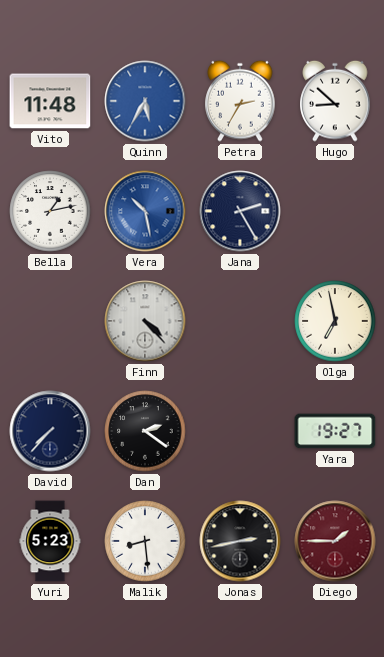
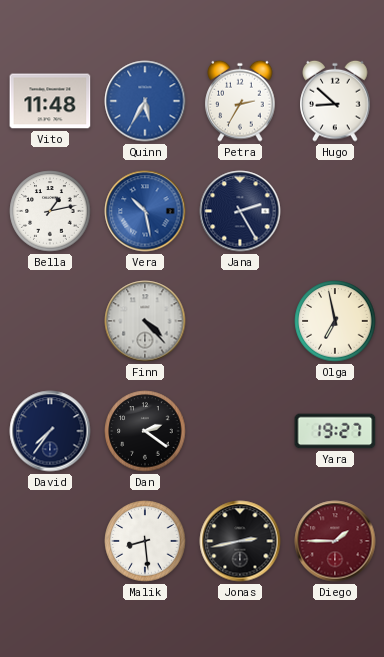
David: 7:37 -> 7:36
Yuri: 5:23 -> none
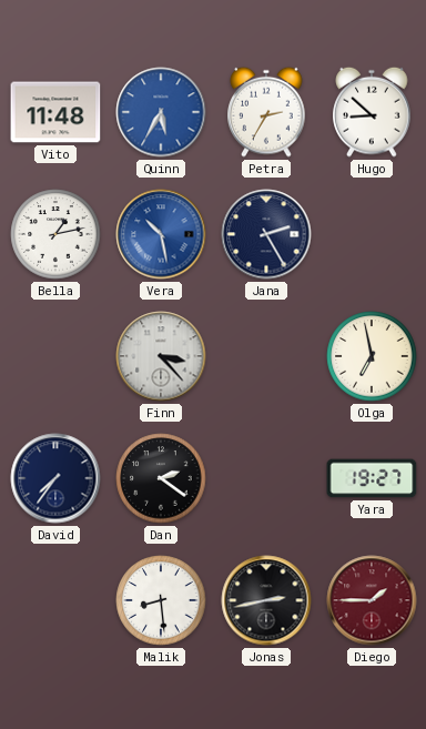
Finn: 4:23 -> 3:23
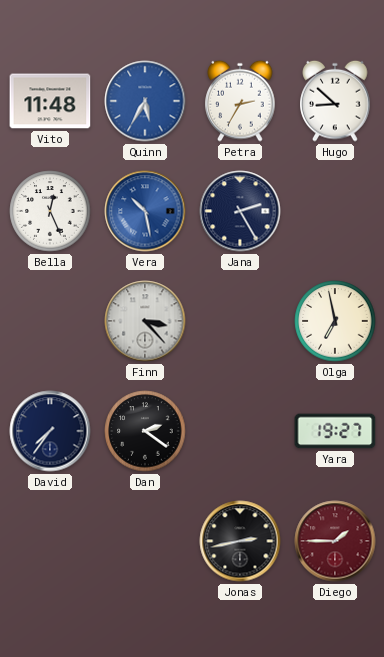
Bella: 1:13 -> 12:26
Malik: 8:29 -> none
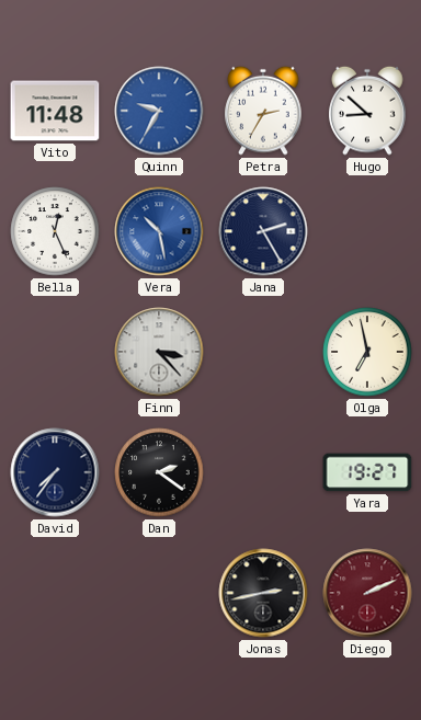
Quinn: 5:35 -> 9:35
Diego: 1:45 -> 2:11
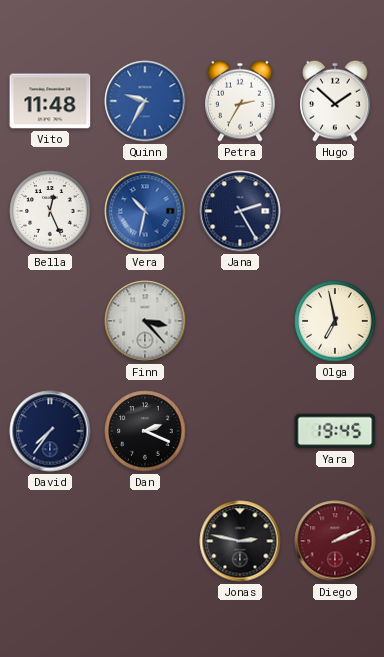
Hugo: 8:52 -> 1:52
Vera: 10:28 -> 10:32
Dan: 2:21 -> 2:19
Yara: 19:27 -> 19:45
Jonas: 2:43 -> 2:47
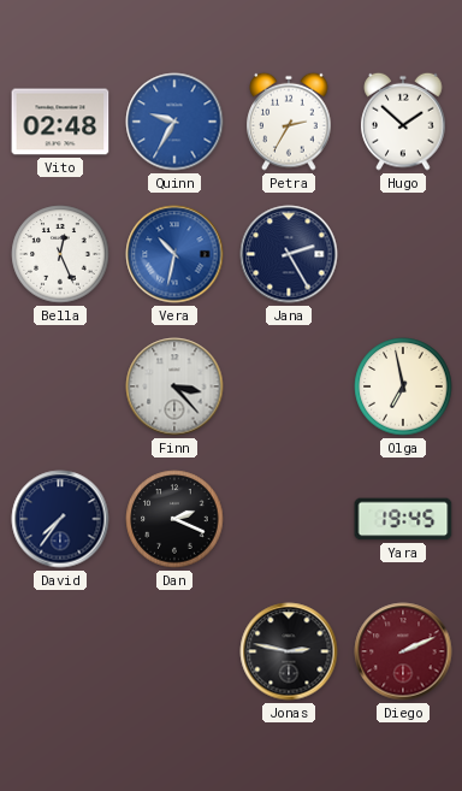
Vito: 11:48 -> 02:48
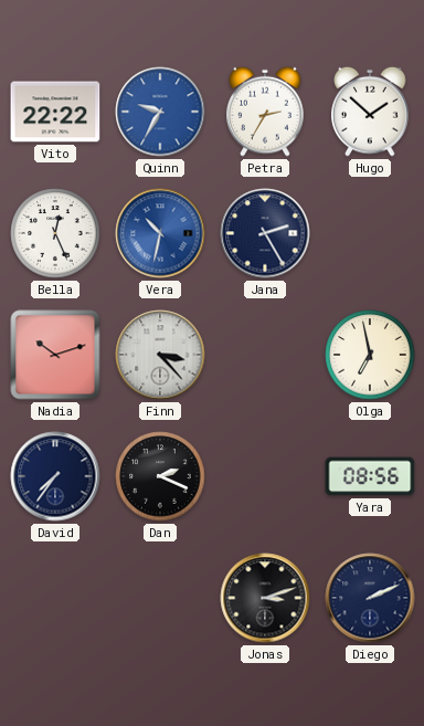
Vito: 02:48 -> 22:22
Nadia: none -> 10:12
Yara: 19:45 -> 08:56
Jonas: 2:47 -> 3:12
Diego dial: burgundy -> navy
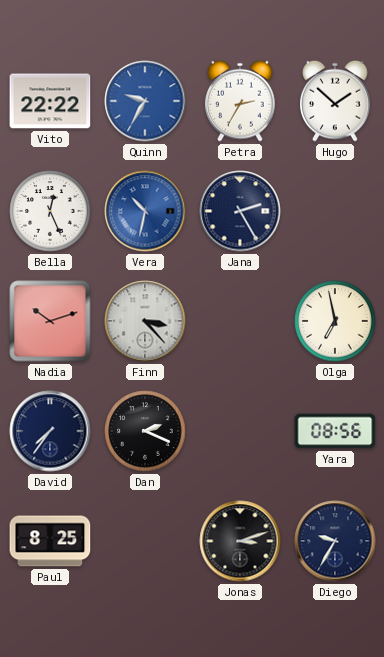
Paul: none -> 8:25
Diego: 2:11 -> 9:35
